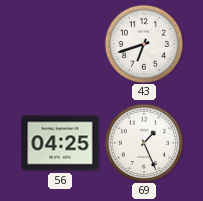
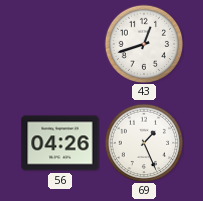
43: 6:42 -> 12:42
56: 04:25 -> 04:26
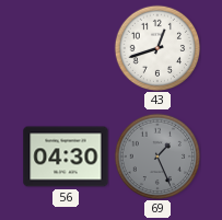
56: 04:26 -> 04:30
69 dial: white -> grey
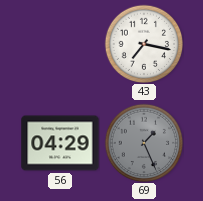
43: 12:42 -> 7:17
56: 04:30 -> 04:29
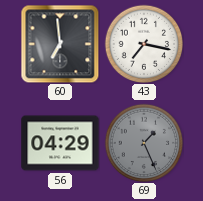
60: none -> 6:59
